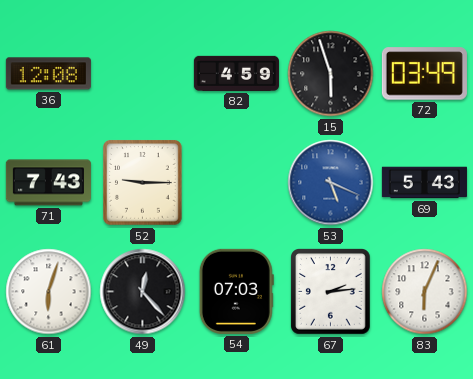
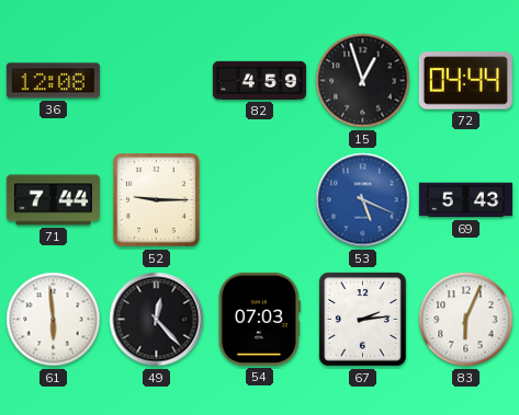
15: 5:57 -> 12:57
72: 03:49 -> 04:44
71: 7:43 -> 7:44
61: 6:03 -> 5:59
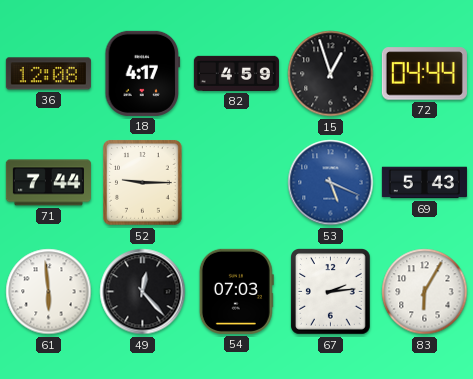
18: none -> 4:17
83: 6:04 -> 6:05
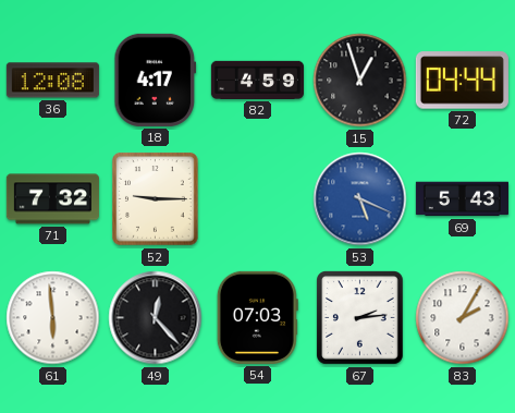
71: 7:44 -> 7:32
83: 6:05 -> 2:05
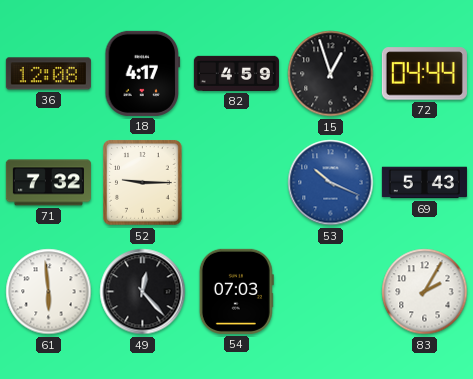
53: 5:19 -> 10:19
67: 2:14 -> none
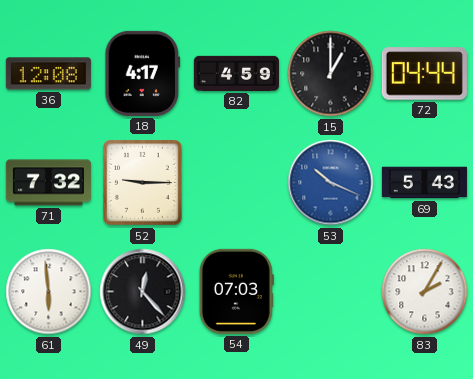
15: 12:57 -> 1:00
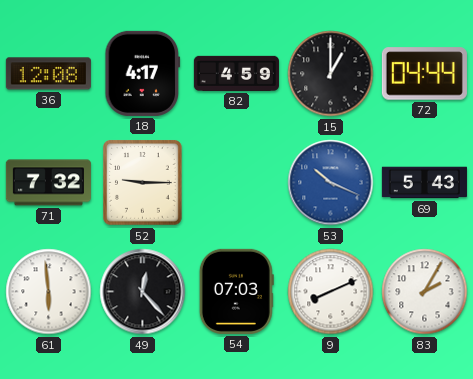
9: none -> 8:11
